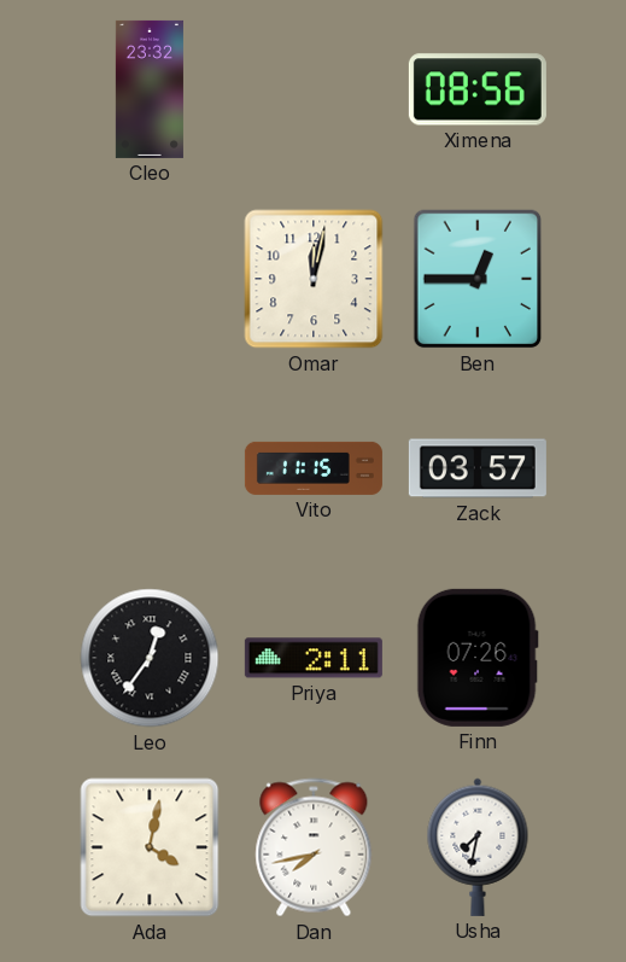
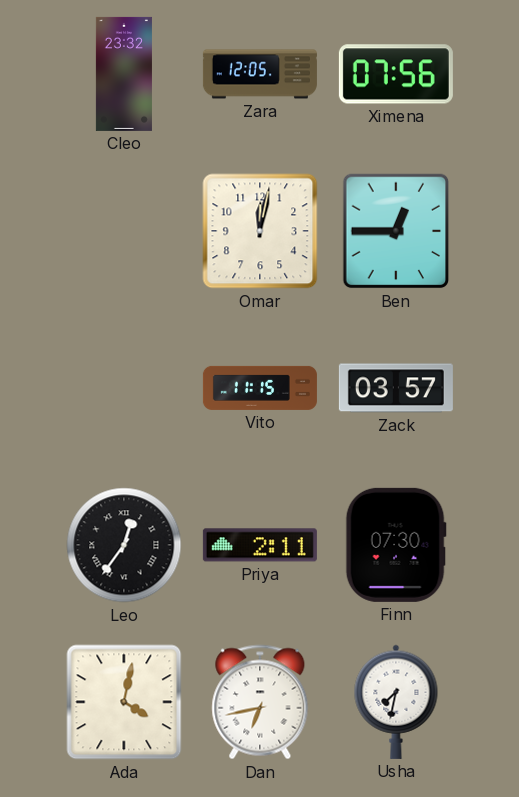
Zara: none -> 12:05
Ximena: 08:56 -> 07:56
Finn: 07:26 -> 07:30
Dan: 7:43 -> 6:43
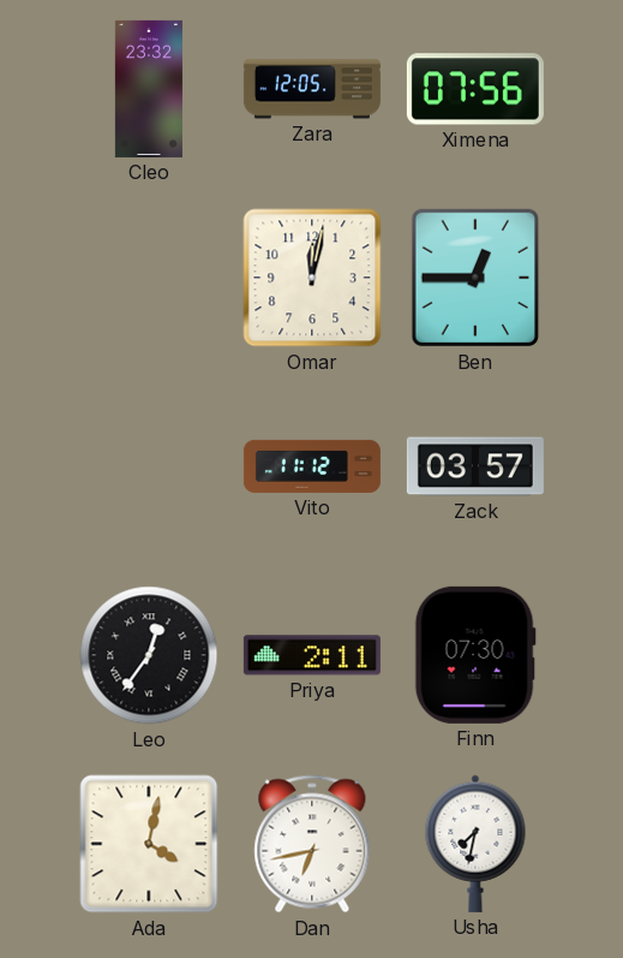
Vito: 11:15 -> 11:12
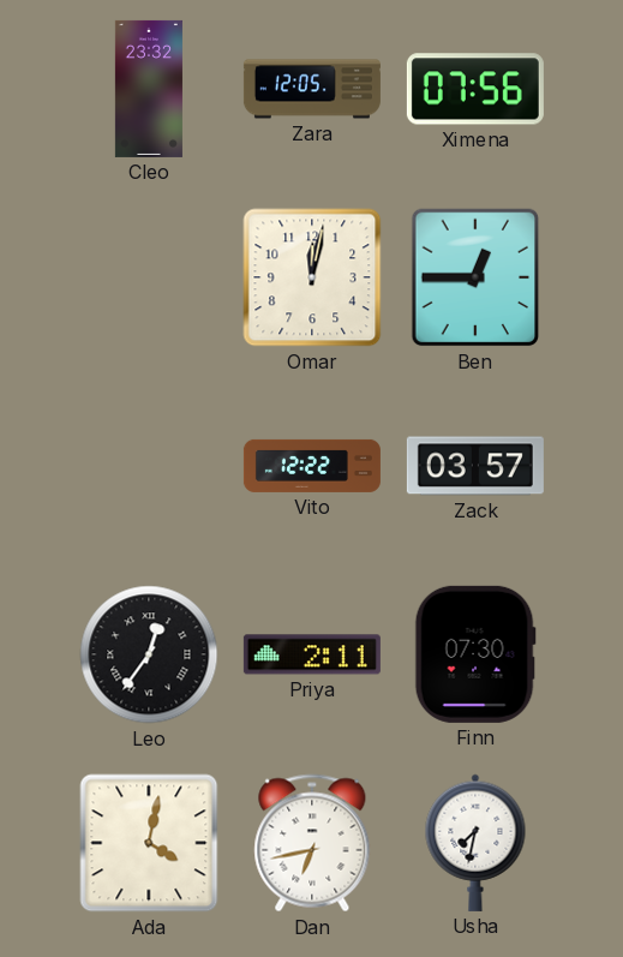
Vito: 11:12 -> 12:22
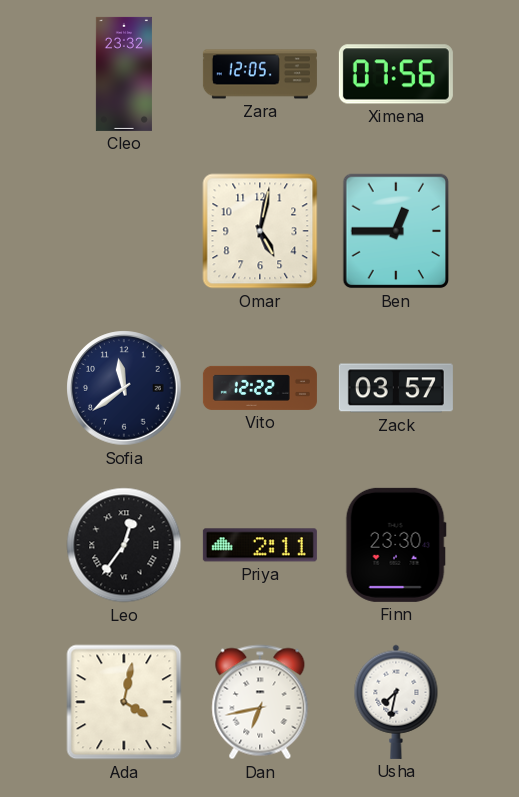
Omar: 12:02 -> 5:02
Sofia: none -> 11:39
Finn: 07:30 -> 23:30
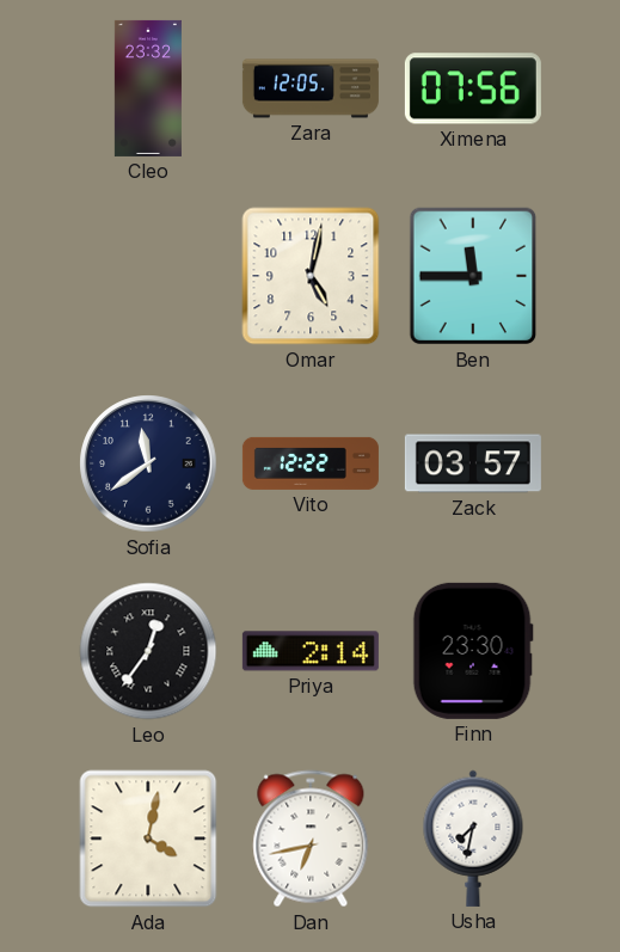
Ben: 12:45 -> 11:45
Priya: 2:11 -> 2:14
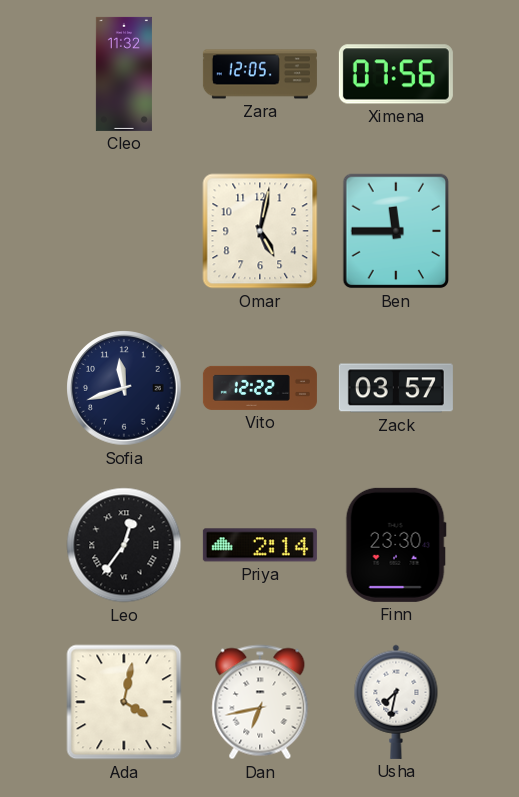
Cleo: 23:32 -> 11:32
Sofia: 11:39 -> 11:42
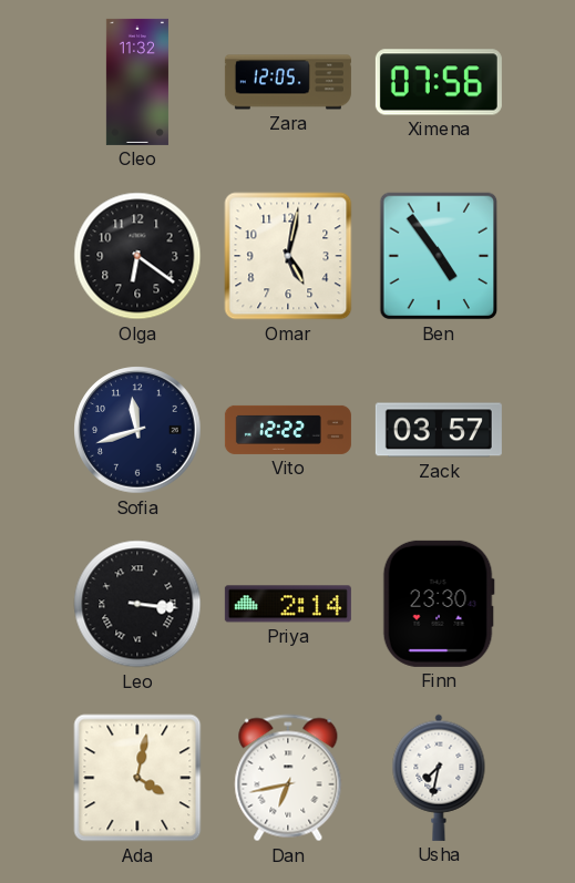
Olga: none -> 6:21
Ben: 11:45 -> 4:54
Leo: 12:36 -> 3:16
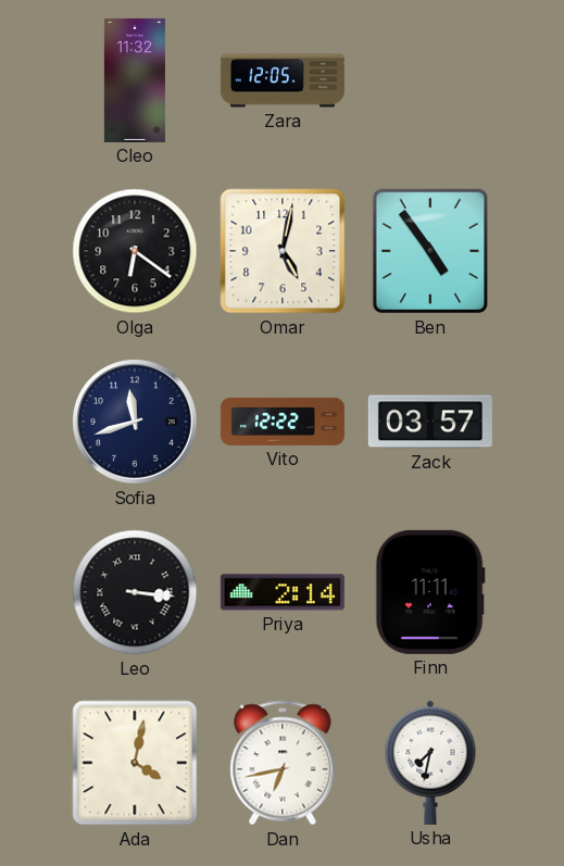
Ximena: 07:56 -> none
Finn: 23:30 -> 11:11
